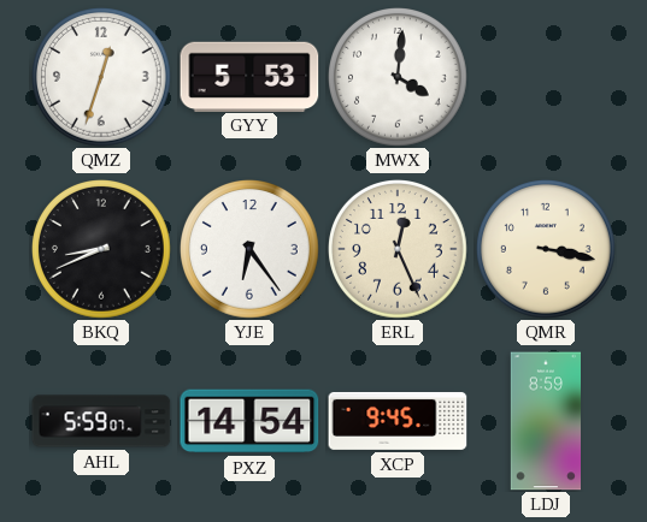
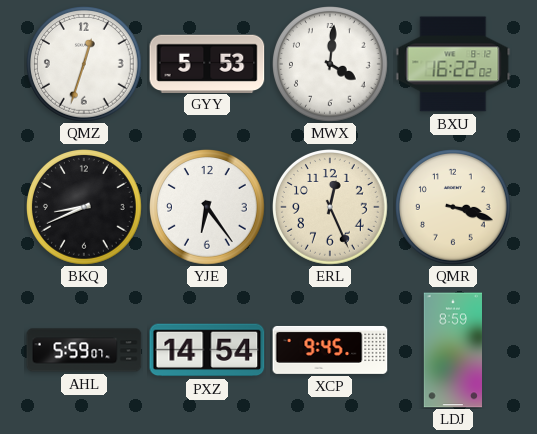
BXU: none -> 16:22
QMR: 3:17 -> 3:18
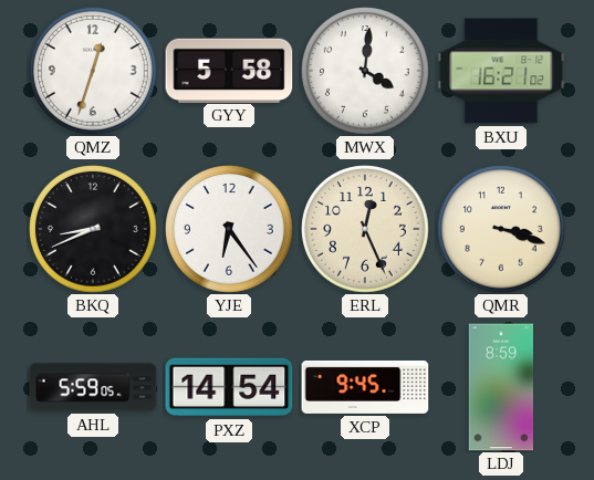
GYY: 5:53 -> 5:58
BXU: 16:22 -> 16:21
AHL: 5:59:07 -> 5:59:05
